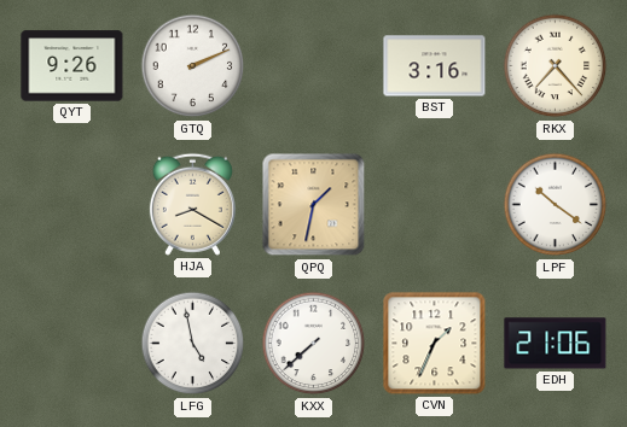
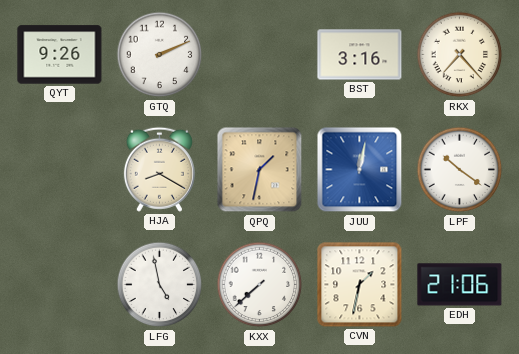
JUU: none -> 12:02
CVN: 1:34 -> 1:32
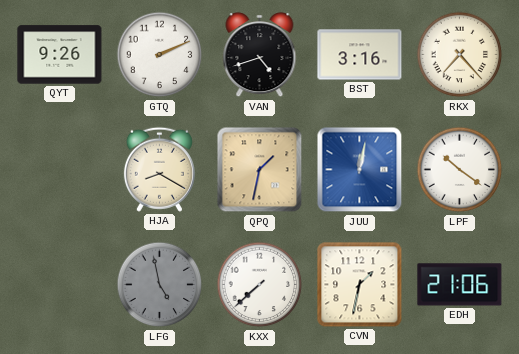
VAN: none -> 4:42
LFG dial: white -> grey
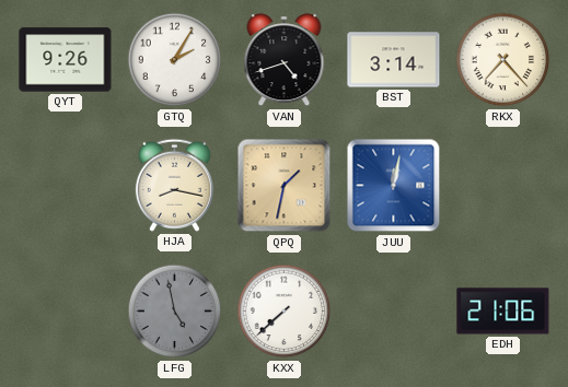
GTQ: 2:11 -> 2:05
BST: 3:16 -> 3:14
HJA: 8:20 -> 8:17
LPF: 10:21 -> none
CVN: 1:32 -> none
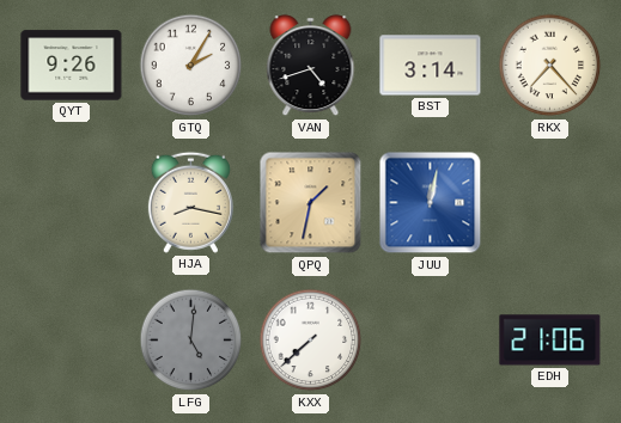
LFG: 4:58 -> 5:01
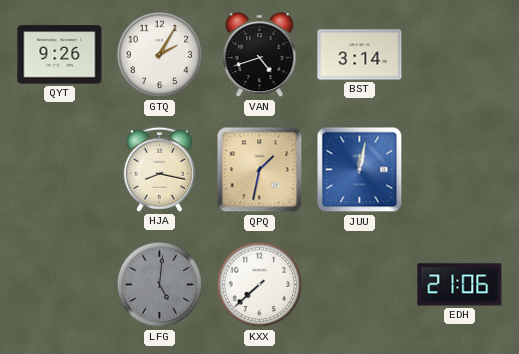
RKX: 7:23 -> none
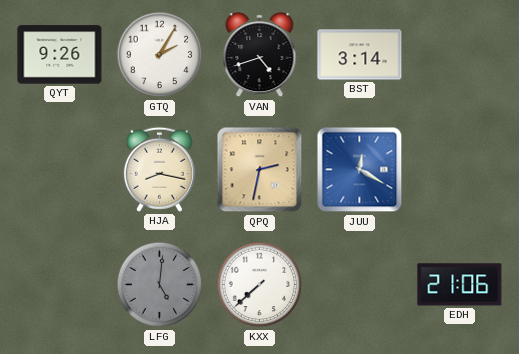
QPQ: 1:32 -> 2:32
JUU: 12:02 -> 12:20
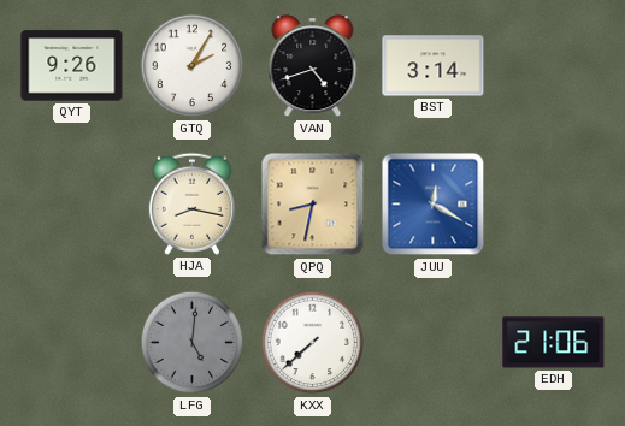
QPQ: 2:32 -> 8:32
